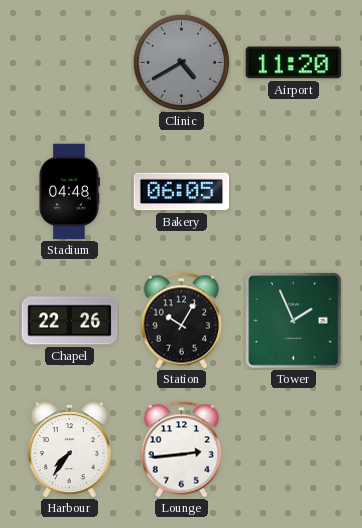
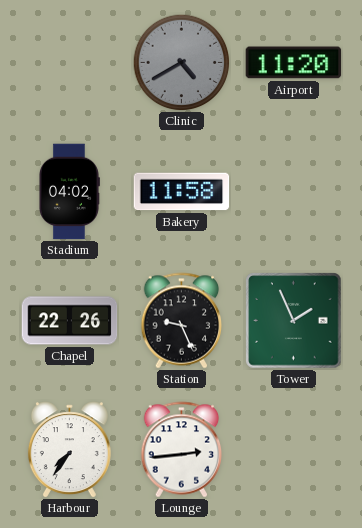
Stadium: 04:48 -> 04:02
Bakery: 06:05 -> 11:58
Station: 10:05 -> 9:26
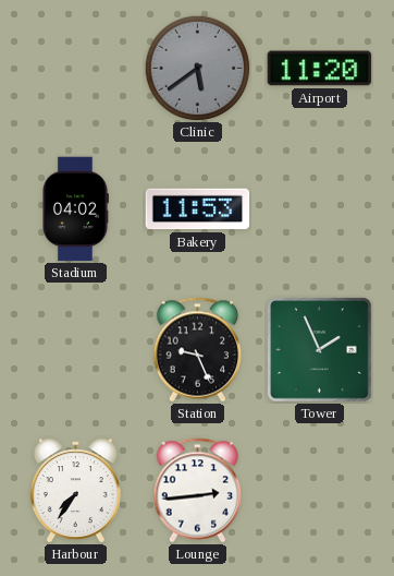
Clinic: 4:40 -> 5:39
Bakery: 11:58 -> 11:53
Chapel: 22:26 -> none
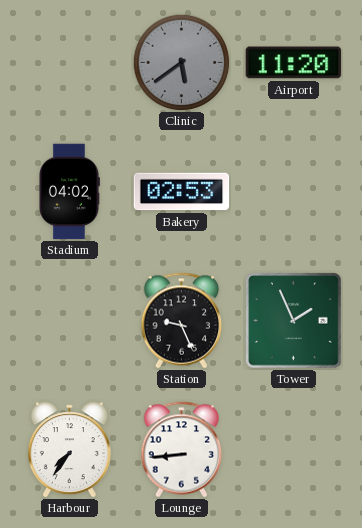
Bakery: 11:53 -> 02:53
Lounge: 2:44 -> 8:44
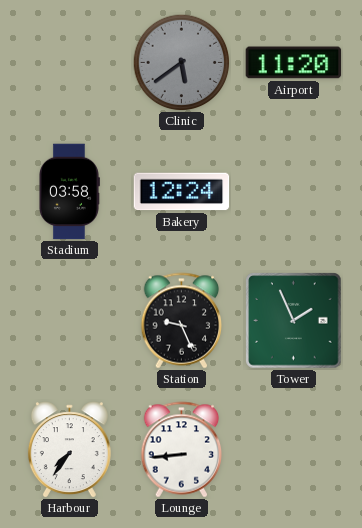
Stadium: 04:02 -> 03:58
Bakery: 02:53 -> 12:24
